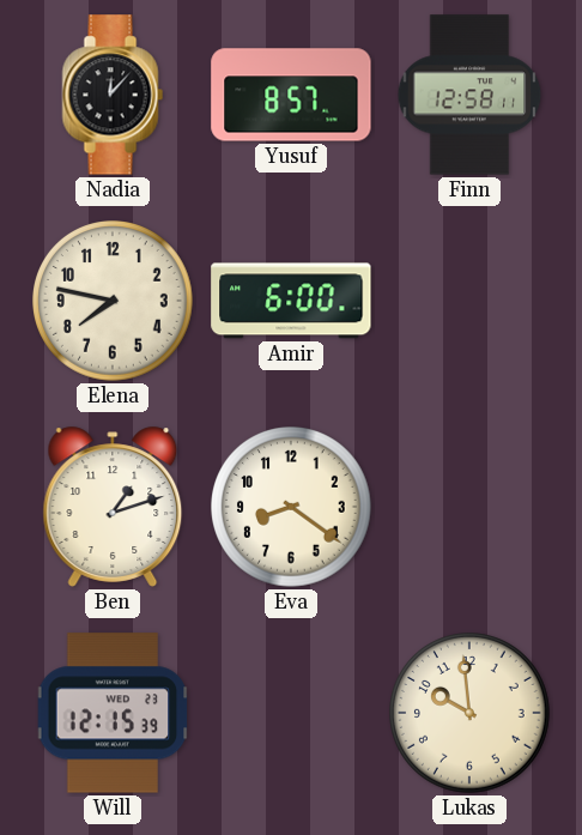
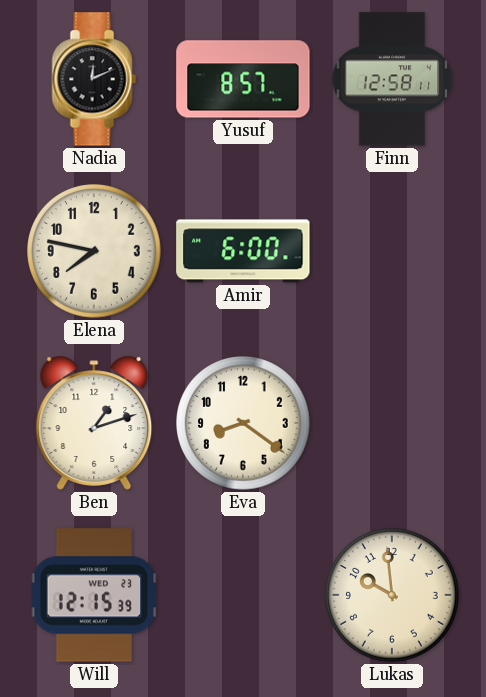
Nadia: 12:07 -> 12:11
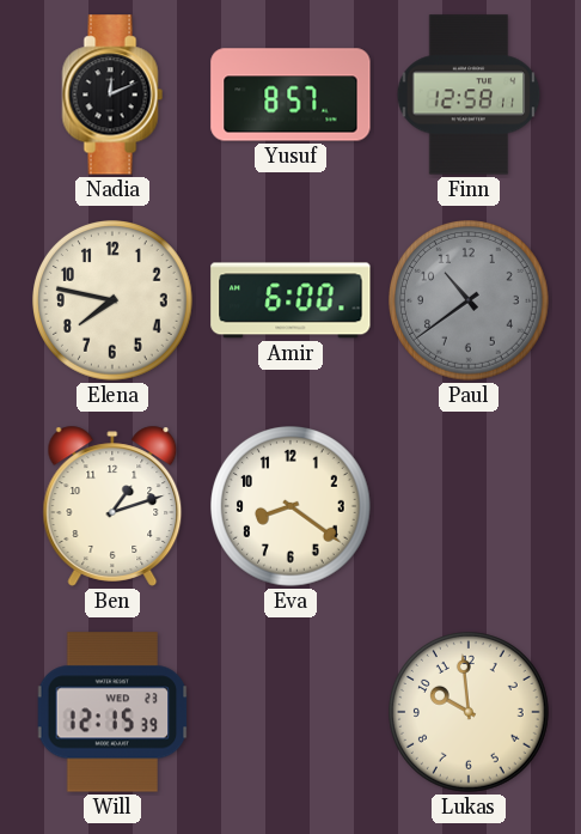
Paul: none -> 10:39
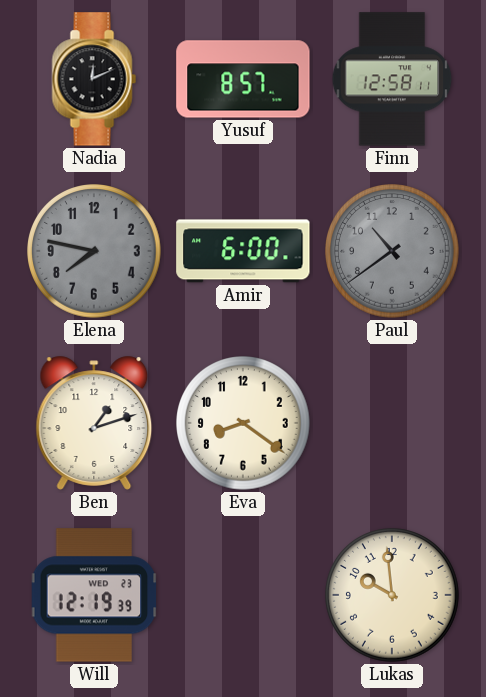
Elena dial: cream -> grey
Will: 12:15 -> 12:19
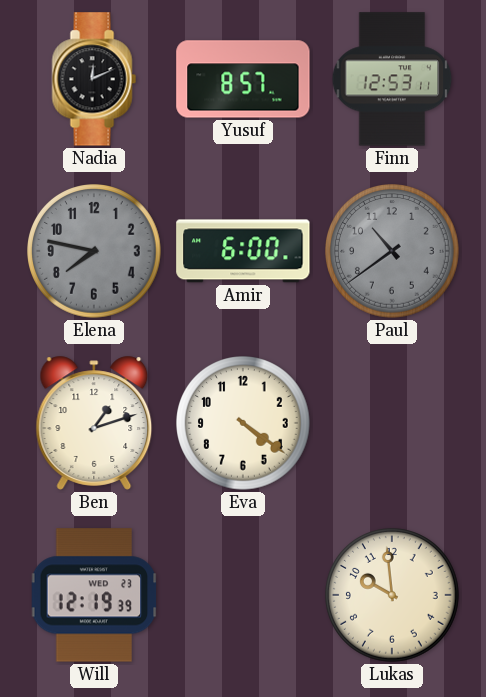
Finn: 12:58 -> 12:53
Eva: 8:21 -> 4:21
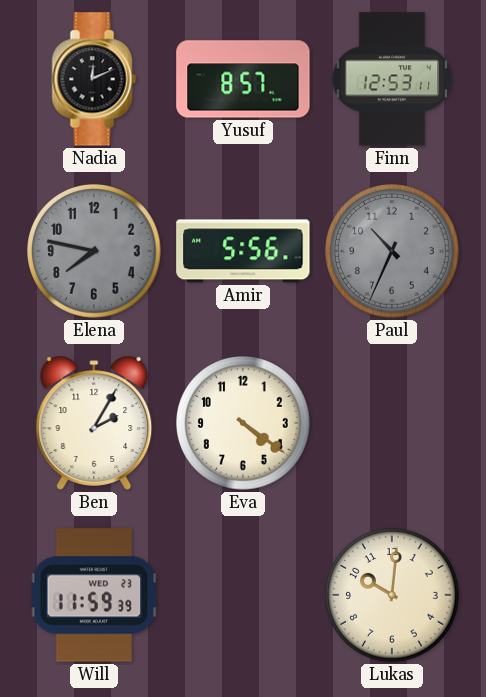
Amir: 6:00 -> 5:56
Paul: 10:39 -> 10:34
Ben: 1:12 -> 2:05
Will: 12:19 -> 11:59
Lukas: 9:59 -> 10:01
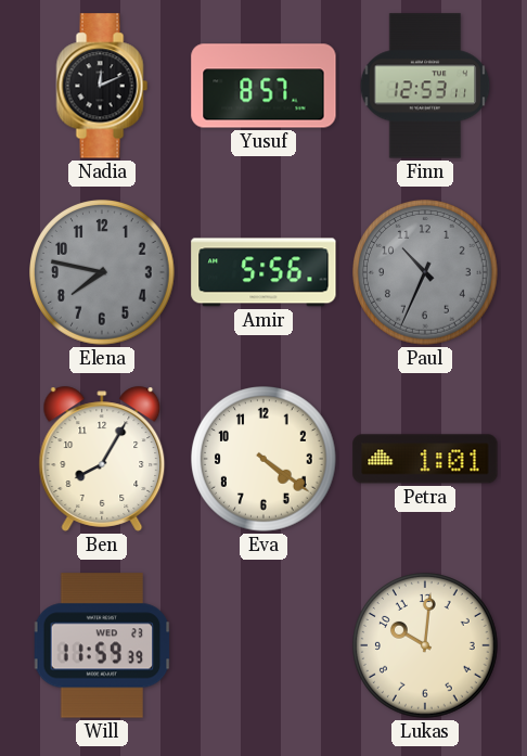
Ben: 2:05 -> 8:05
Petra: none -> 1:01
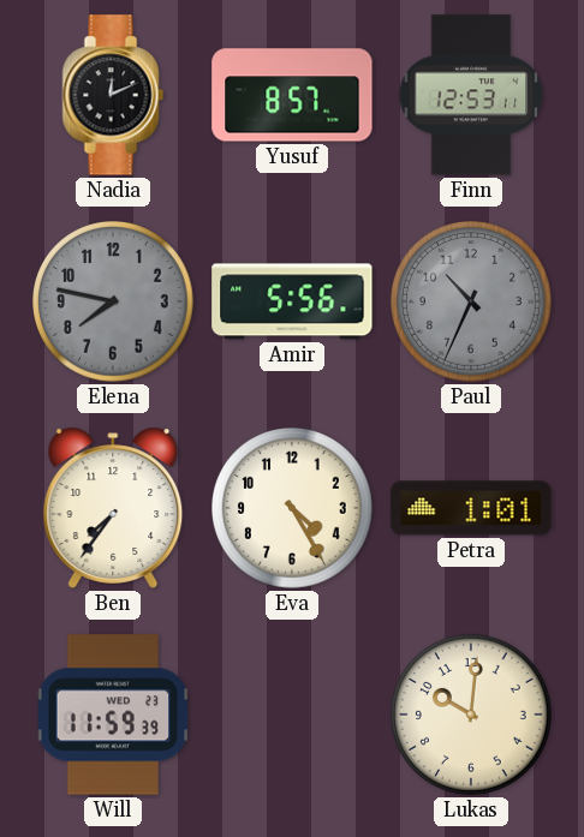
Ben: 8:05 -> 7:36
Eva: 4:21 -> 4:25
